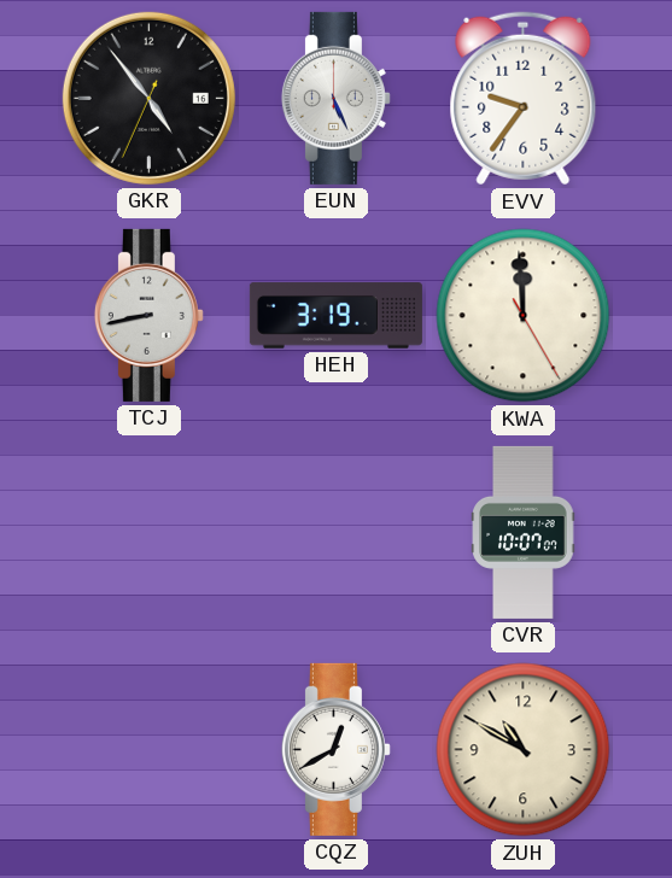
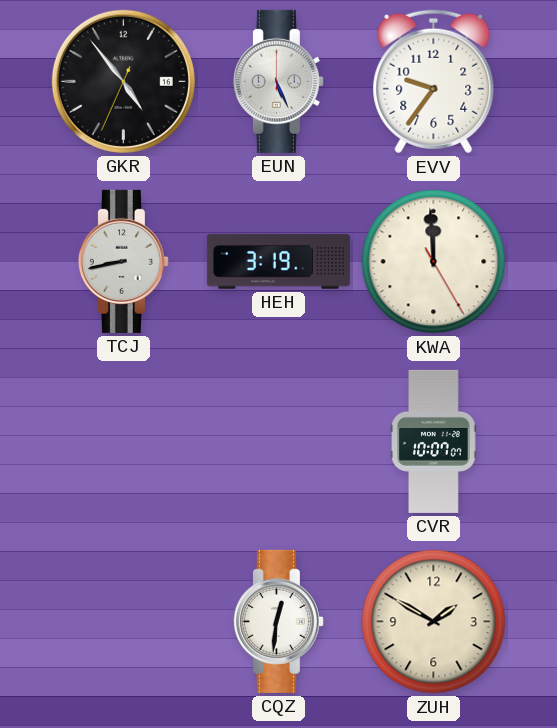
CQZ: 12:40 -> 12:31
ZUH: 10:50 -> 1:50
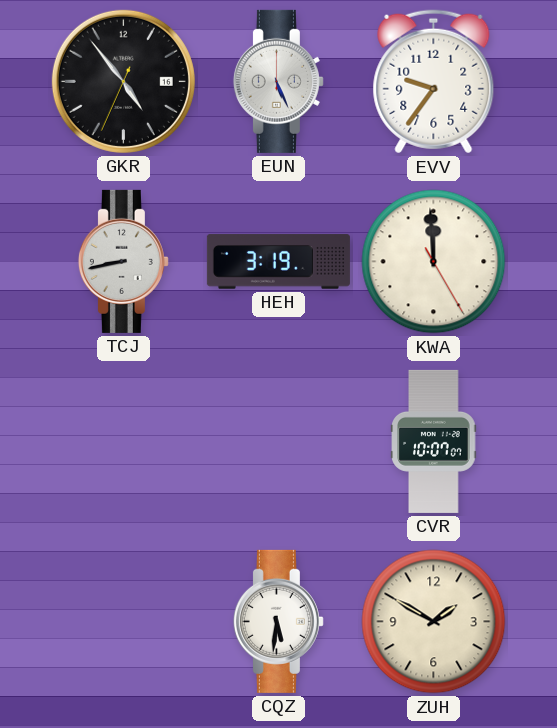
CQZ: 12:31 -> 5:31
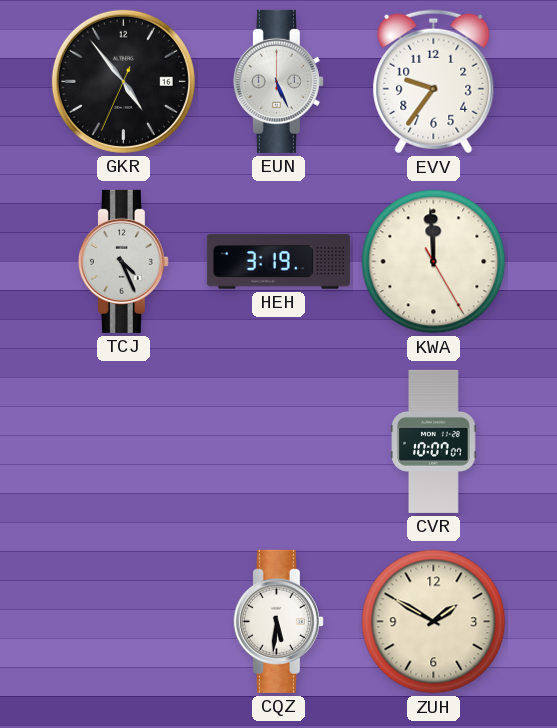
TCJ: 8:43 -> 4:26
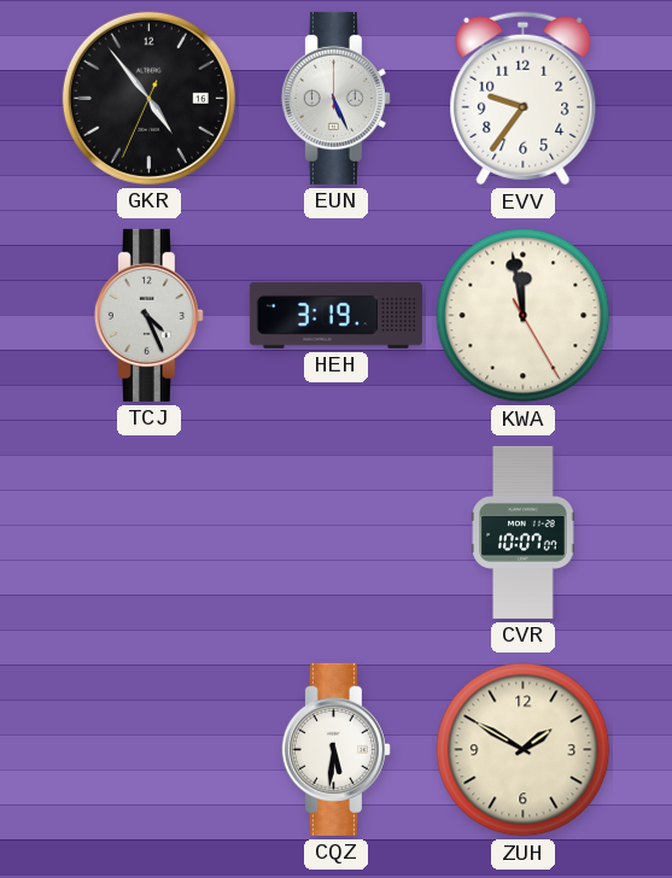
KWA: 11:59 -> 11:58
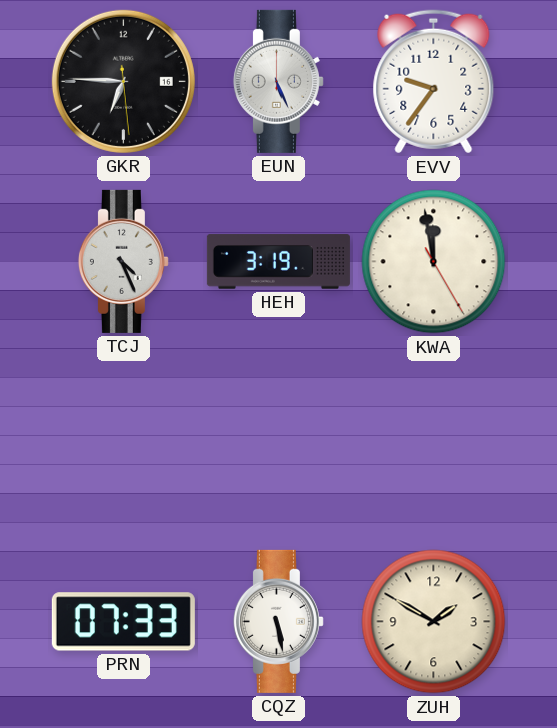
GKR: 4:53 -> 6:45
CVR: 10:07 -> none
PRN: none -> 07:33
CQZ: 5:31 -> 5:28
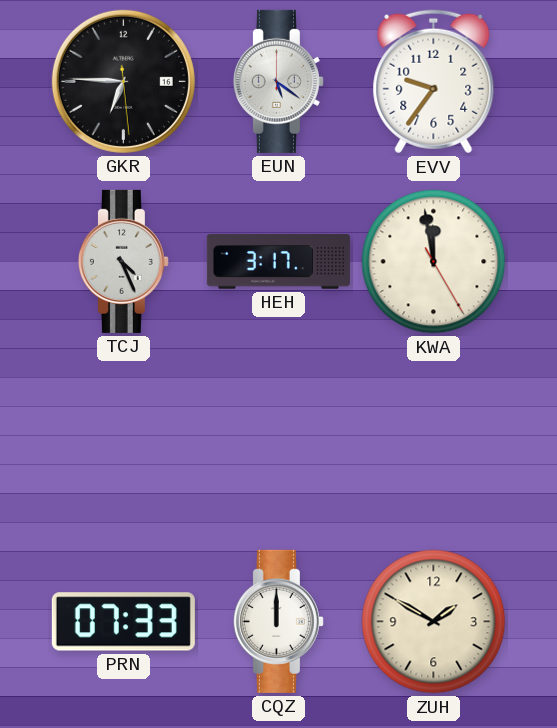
EUN: 5:26 -> 5:21
HEH: 3:19 -> 3:17
CQZ: 5:28 -> 12:00
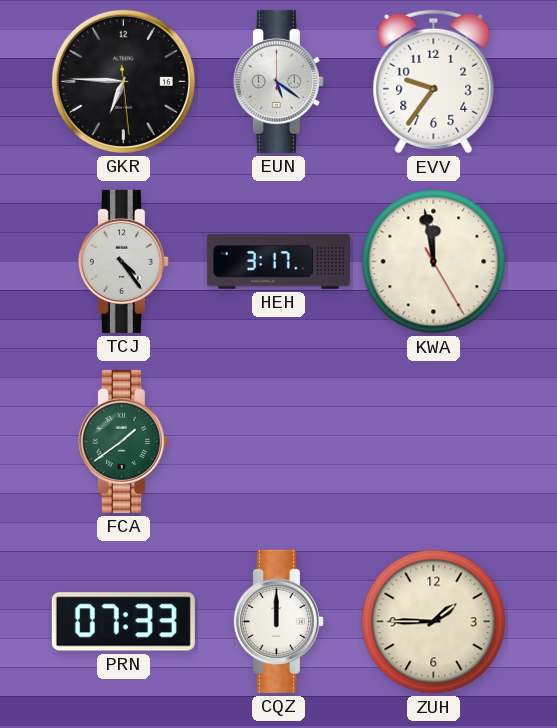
TCJ: 4:26 -> 4:24
FCA: none -> 1:39
ZUH: 1:50 -> 1:45
